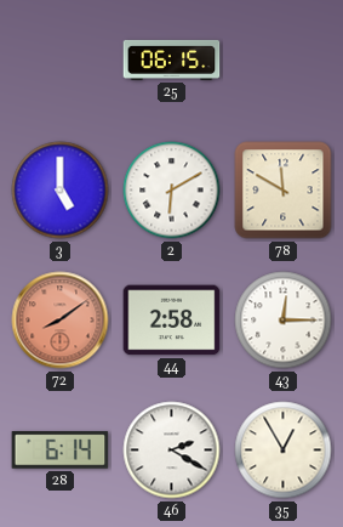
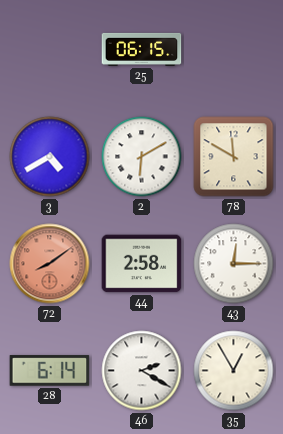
3: 5:00 -> 4:40
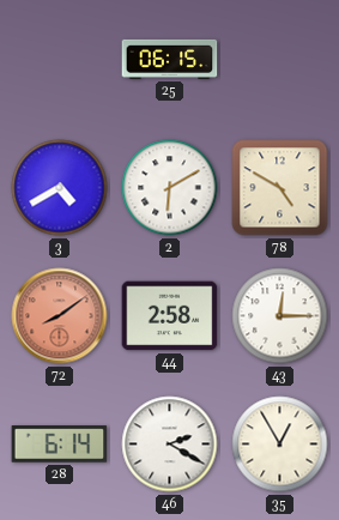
78: 11:50 -> 4:50
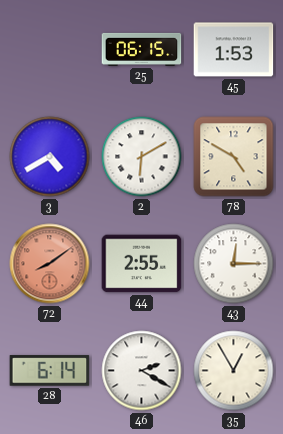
45: none -> 1:53
44: 2:58 -> 2:55
